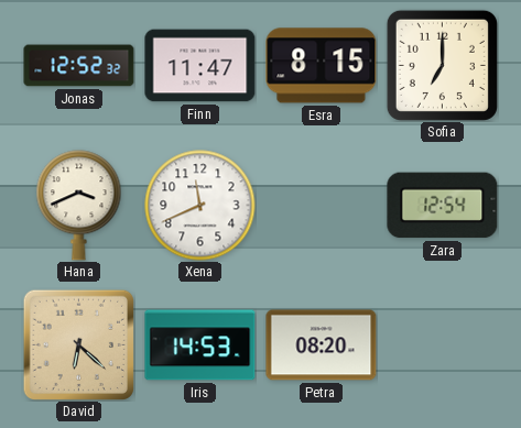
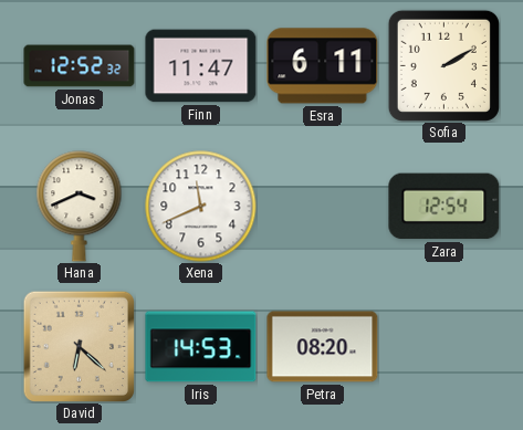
Esra: 8:15 -> 6:11
Sofia: 7:00 -> 2:10
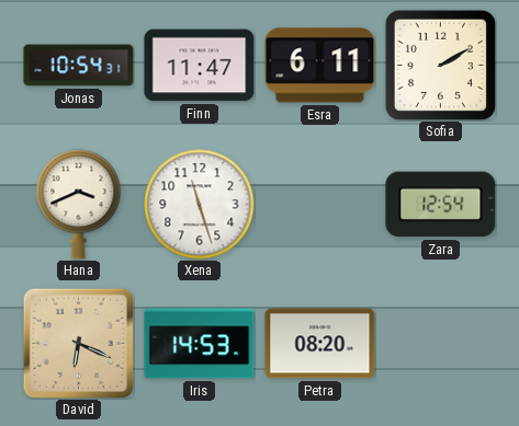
Jonas: 12:52 -> 10:54
Xena: 11:41 -> 11:27
David: 6:22 -> 6:19
